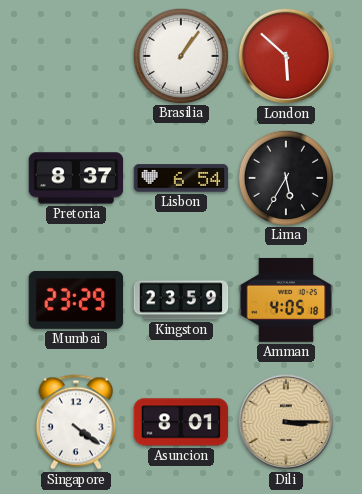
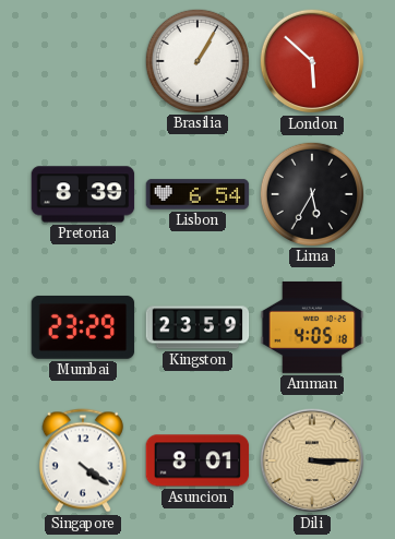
Brasilia: 1:06 -> 1:05
Pretoria: 8:37 -> 8:39
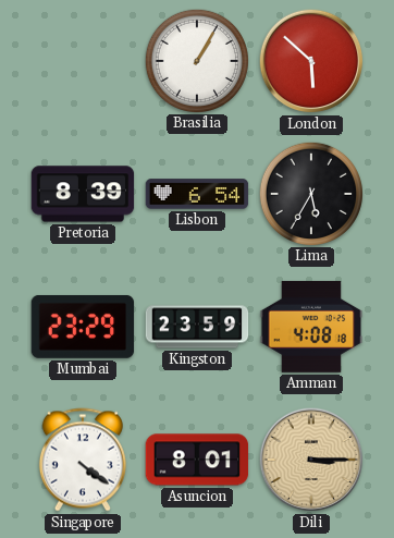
Amman: 4:05 -> 4:08
